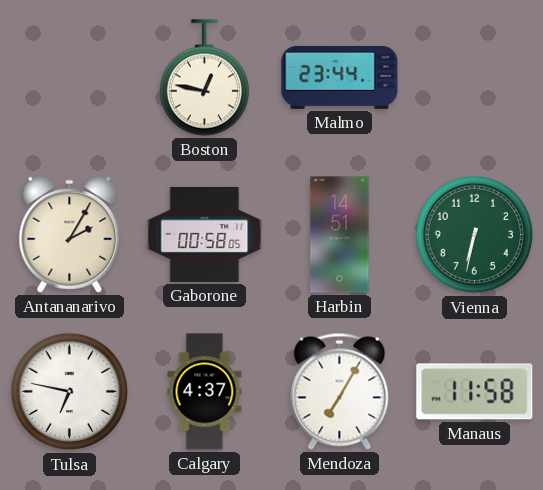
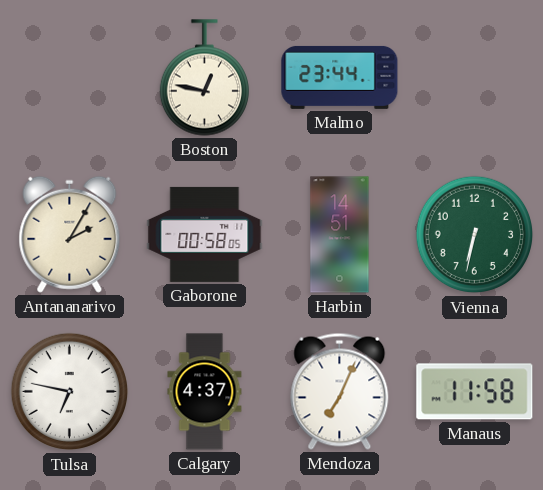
Mendoza: 7:05 -> 7:04
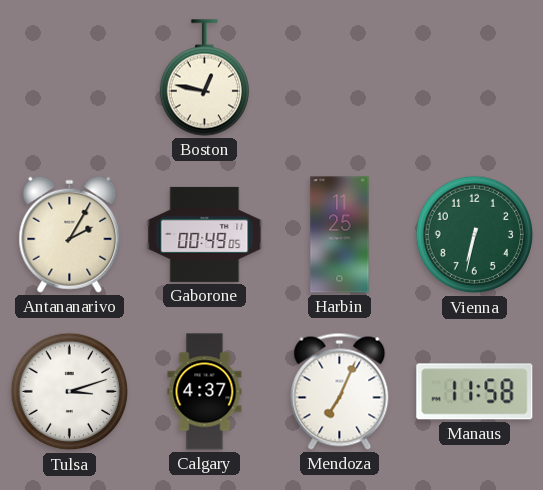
Malmo: 23:44 -> none
Gaborone: 00:58 -> 00:49
Harbin: 14:51 -> 11:25
Tulsa: 6:47 -> 3:12
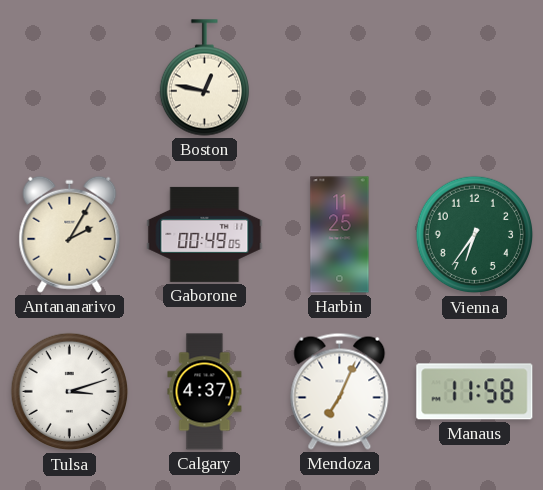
Vienna: 6:32 -> 6:36
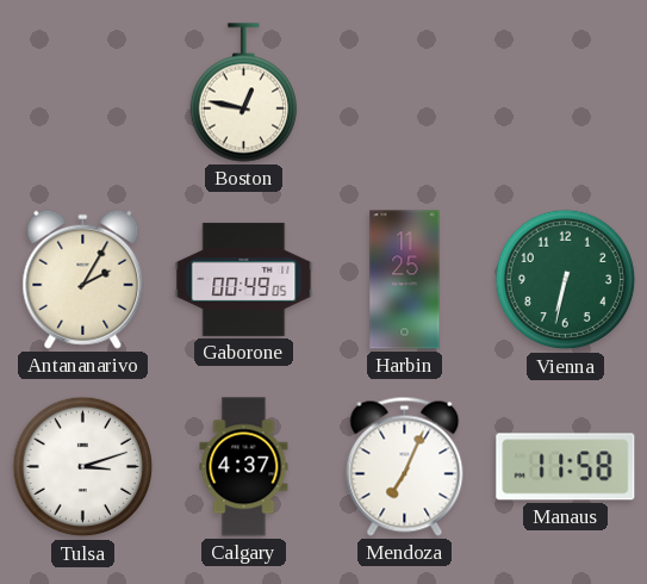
Vienna: 6:36 -> 6:32
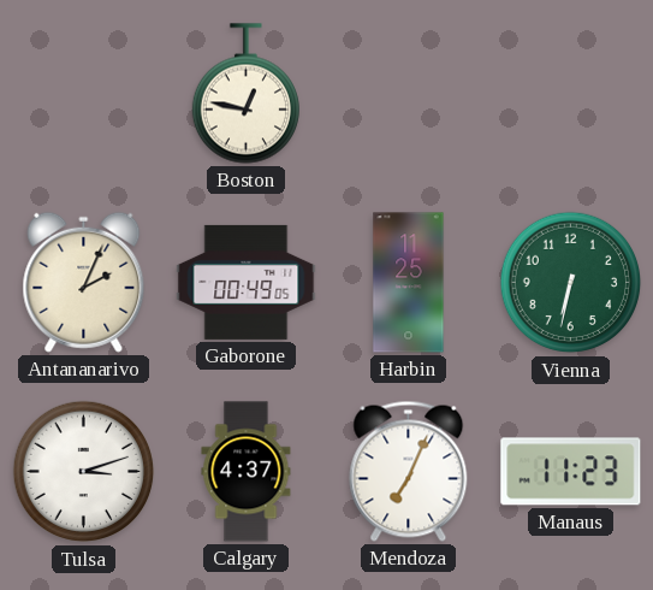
Antananarivo: 2:05 -> 2:04
Manaus: 11:58 -> 11:23
